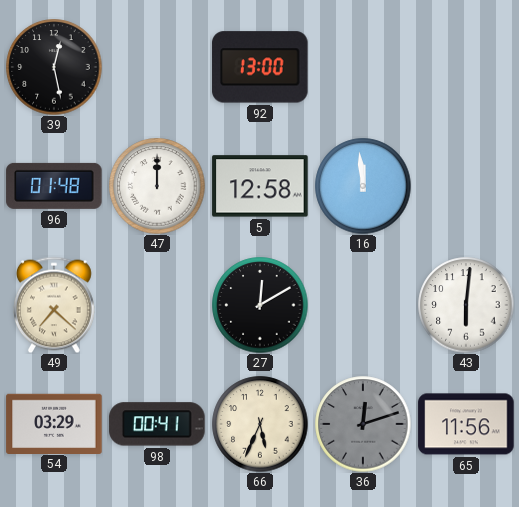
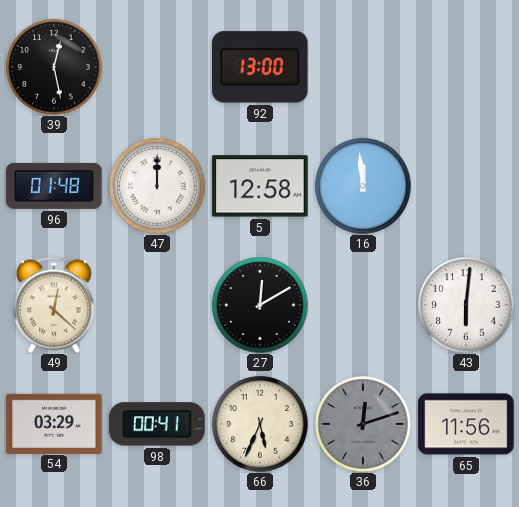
49: 7:22 -> 12:22
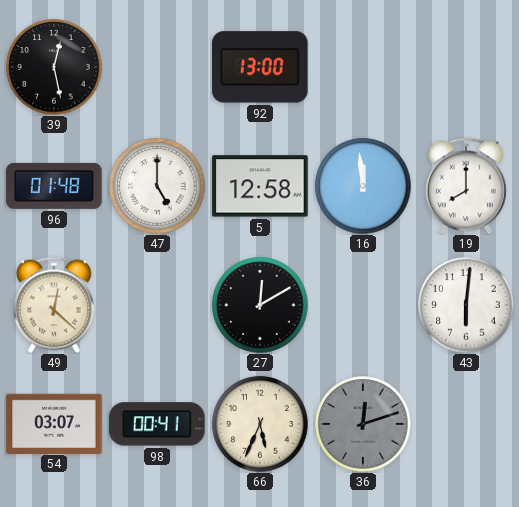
47: 12:00 -> 5:00
19: none -> 8:00
54: 03:29 -> 03:07
65: 11:56 -> none
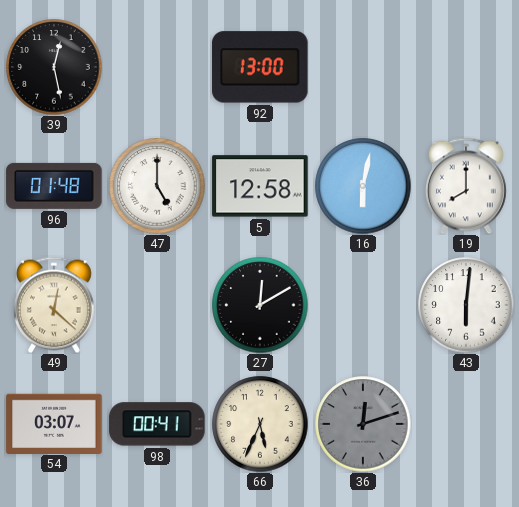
16: 11:59 -> 6:02
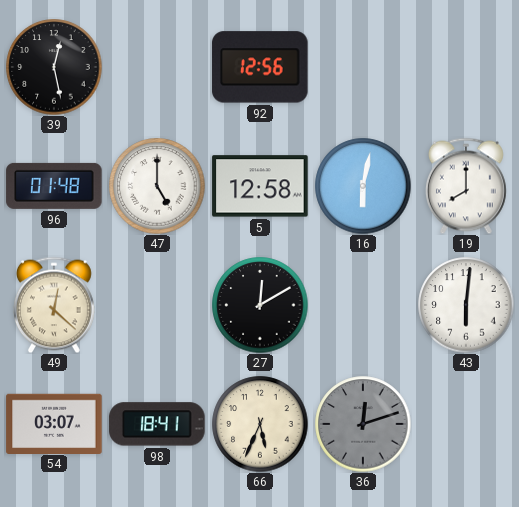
92: 13:00 -> 12:56
98: 00:41 -> 18:41
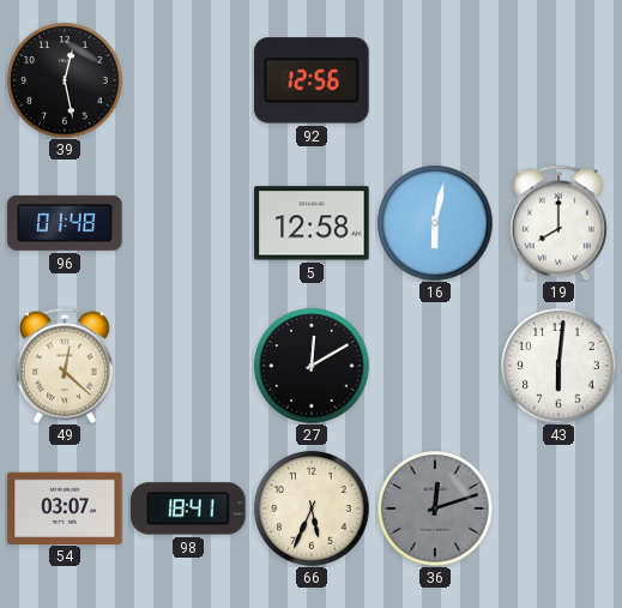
47: 5:00 -> none
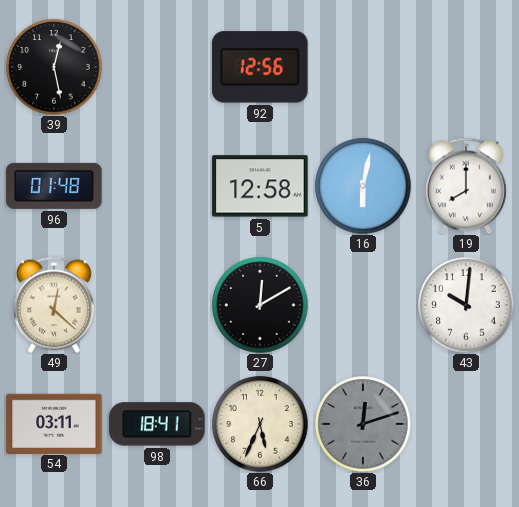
43: 6:01 -> 10:01
54: 03:07 -> 03:11
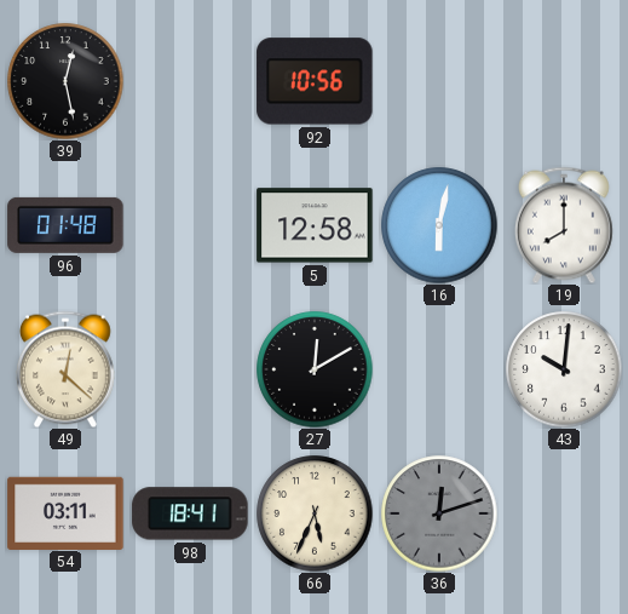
92: 12:56 -> 10:56
